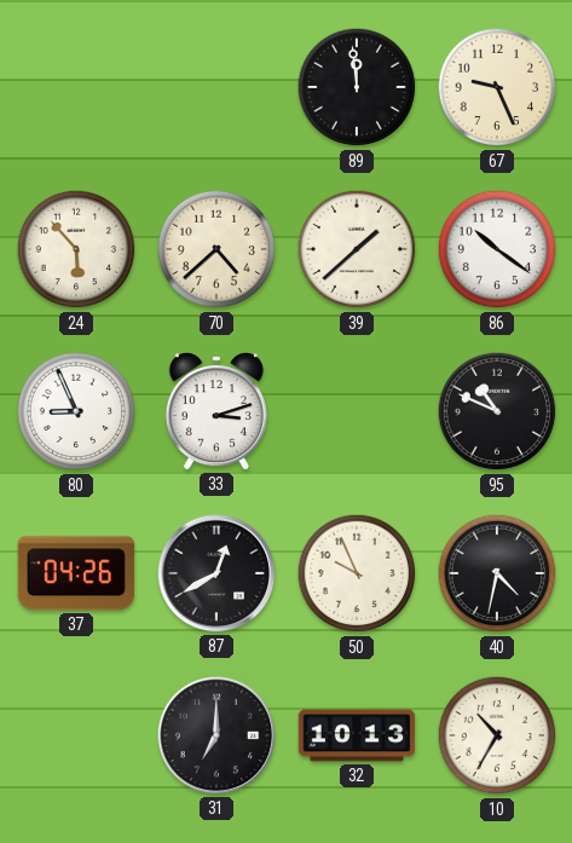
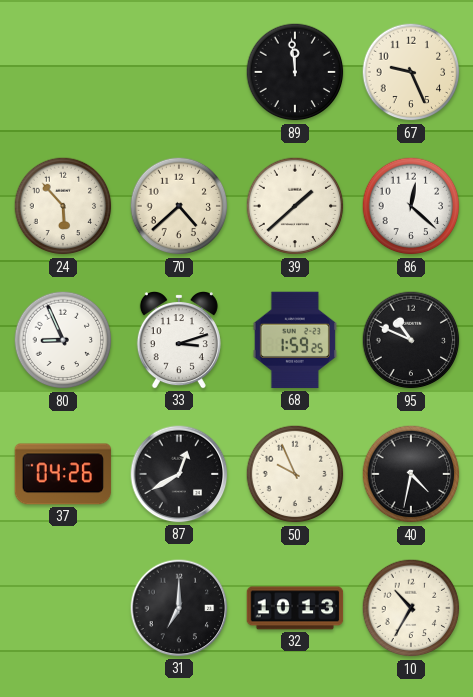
86: 10:21 -> 12:22
68: none -> 1:59
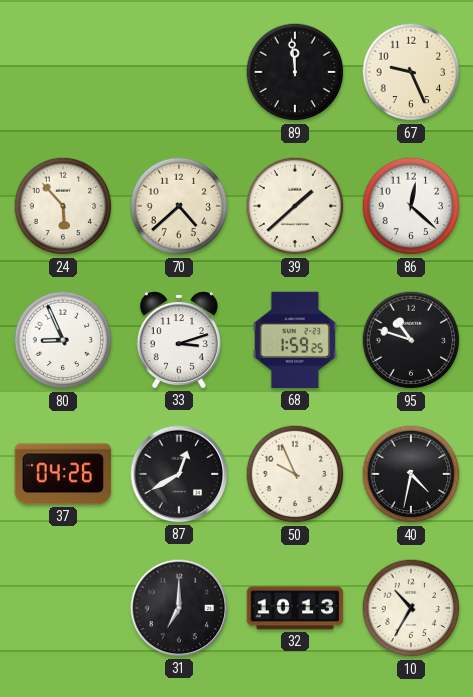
95: 10:49 -> 10:48
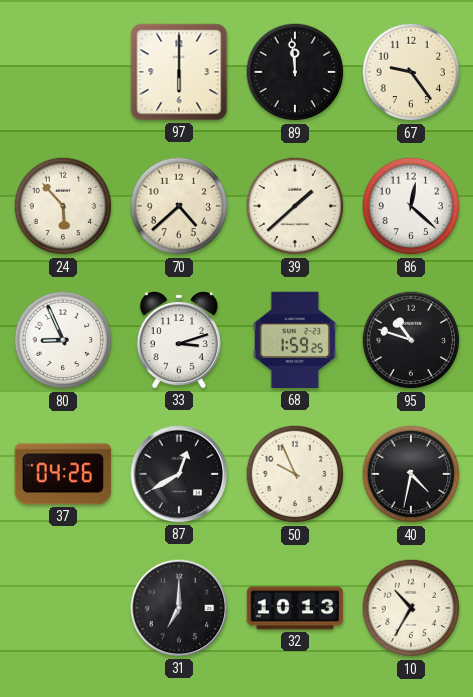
97: none -> 6:00
67: 9:26 -> 9:24
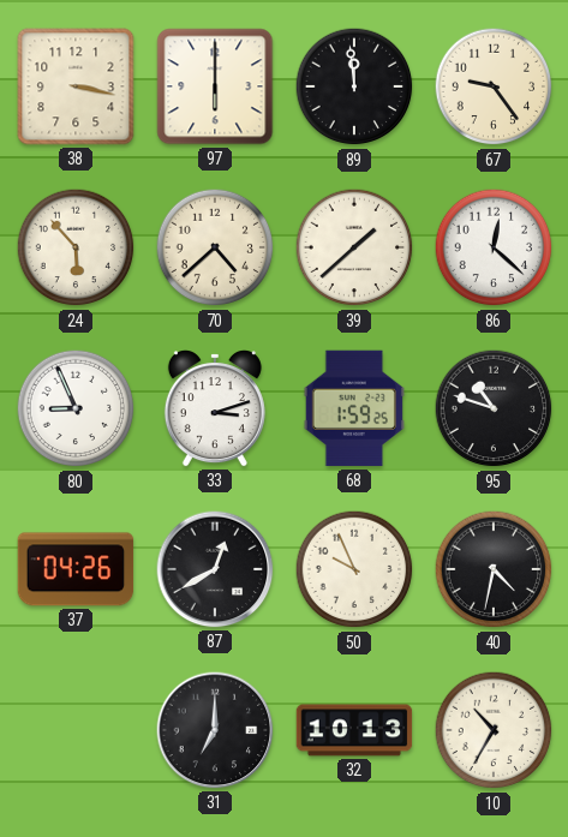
38: none -> 3:17
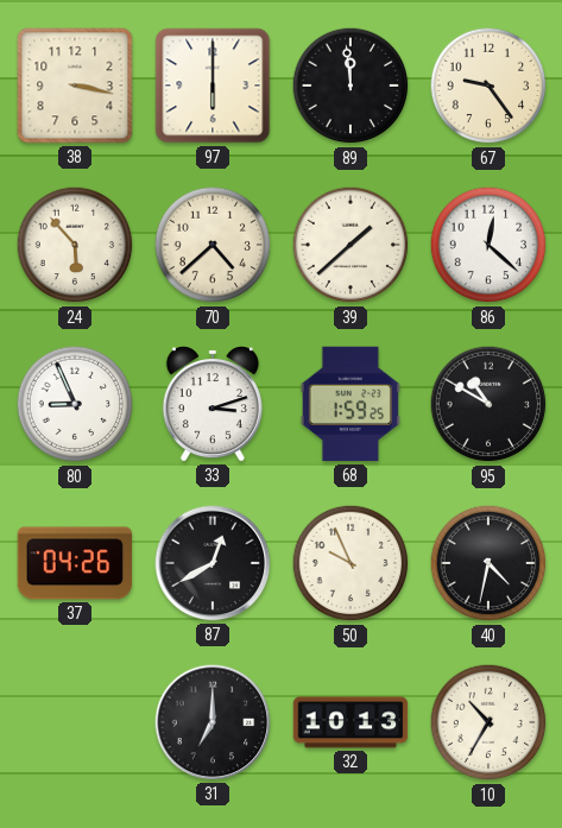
95: 10:48 -> 10:50
